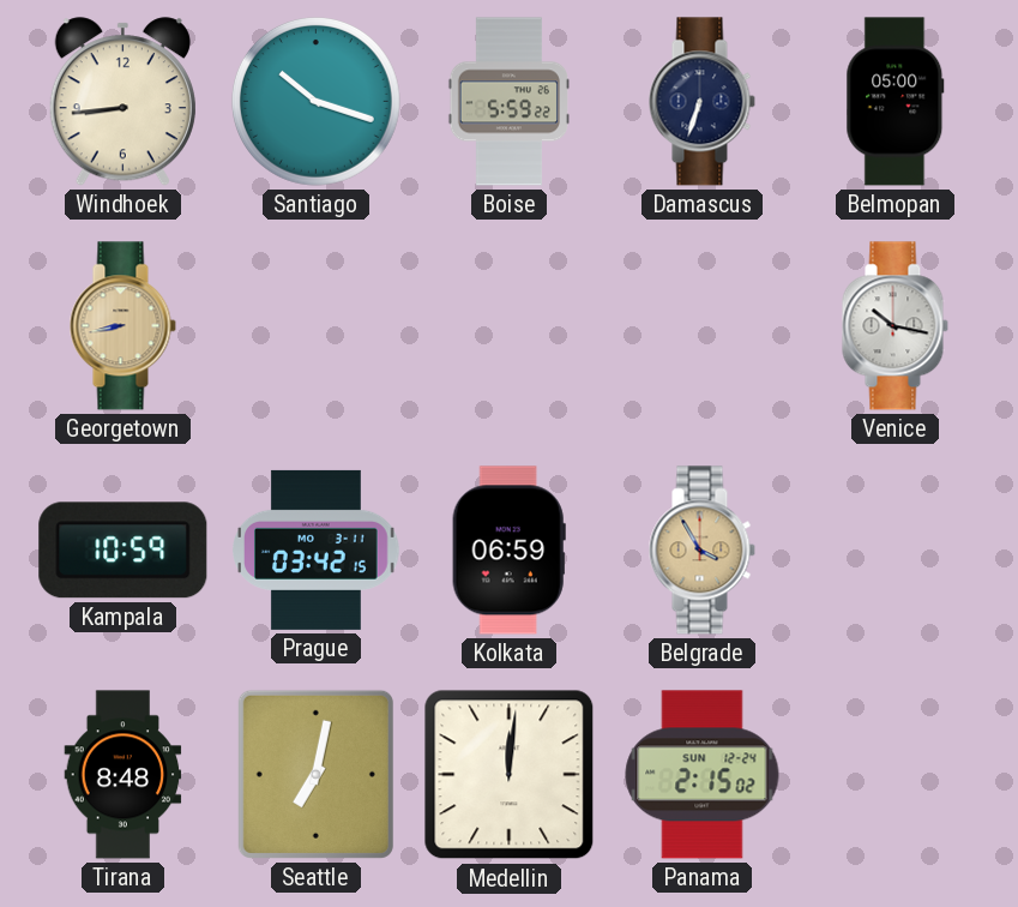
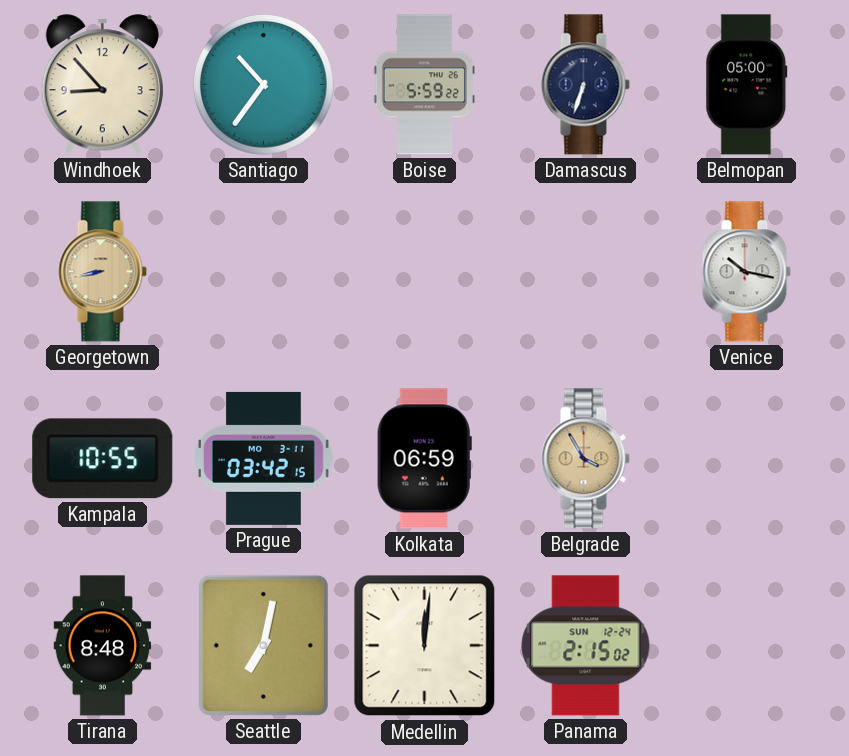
Windhoek: 8:44 -> 8:53
Santiago: 10:18 -> 10:36
Kampala: 10:59 -> 10:55
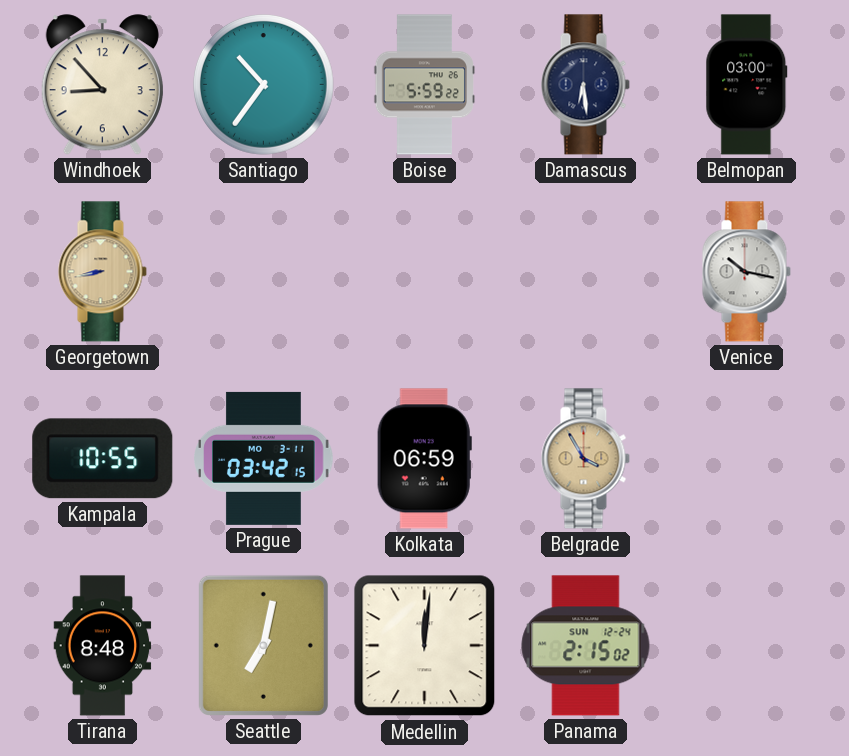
Damascus: 6:33 -> 6:29
Belmopan: 05:00 -> 03:00
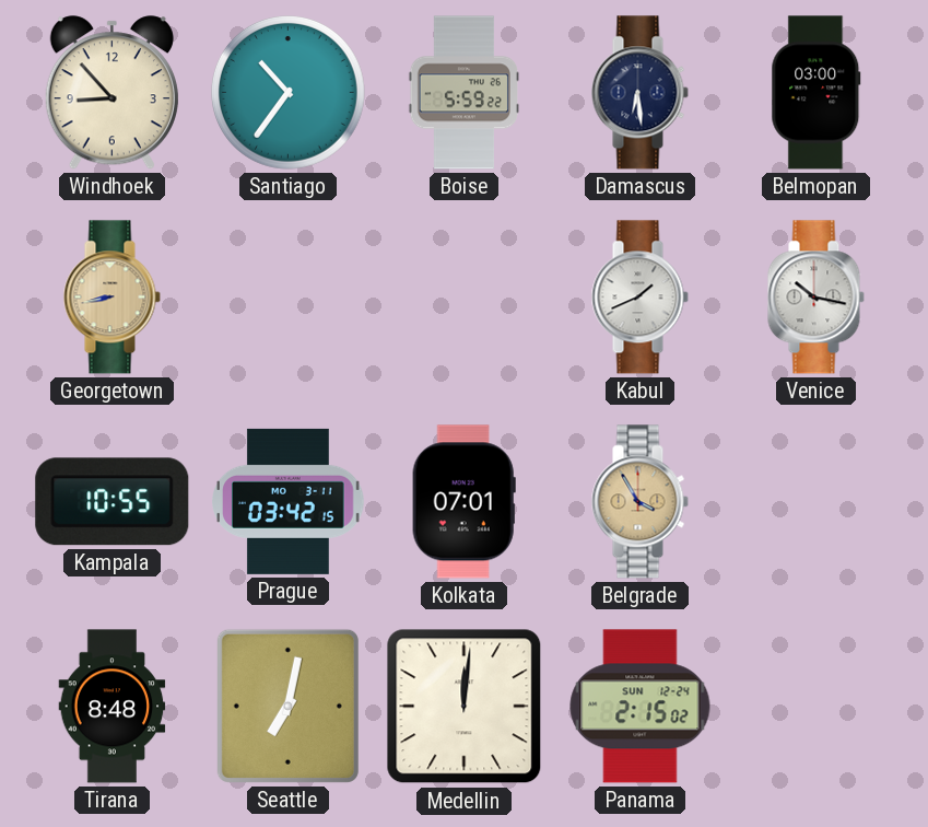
Kabul: none -> 1:41
Kolkata: 06:59 -> 07:01
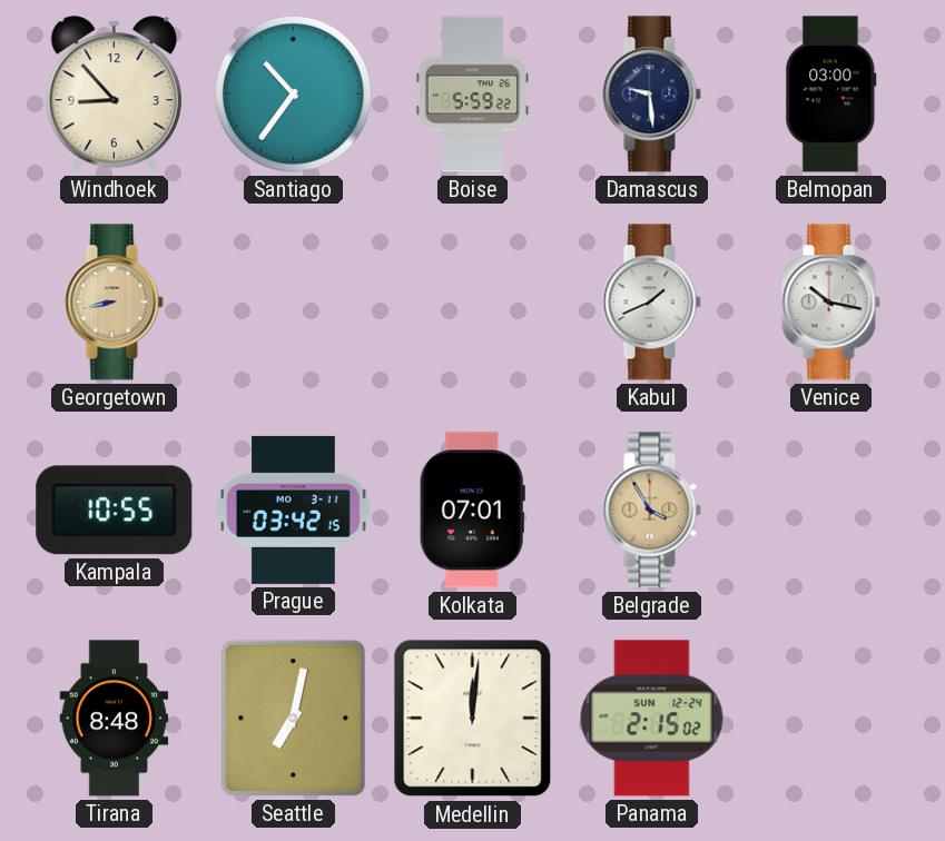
Damascus: 6:29 -> 9:29
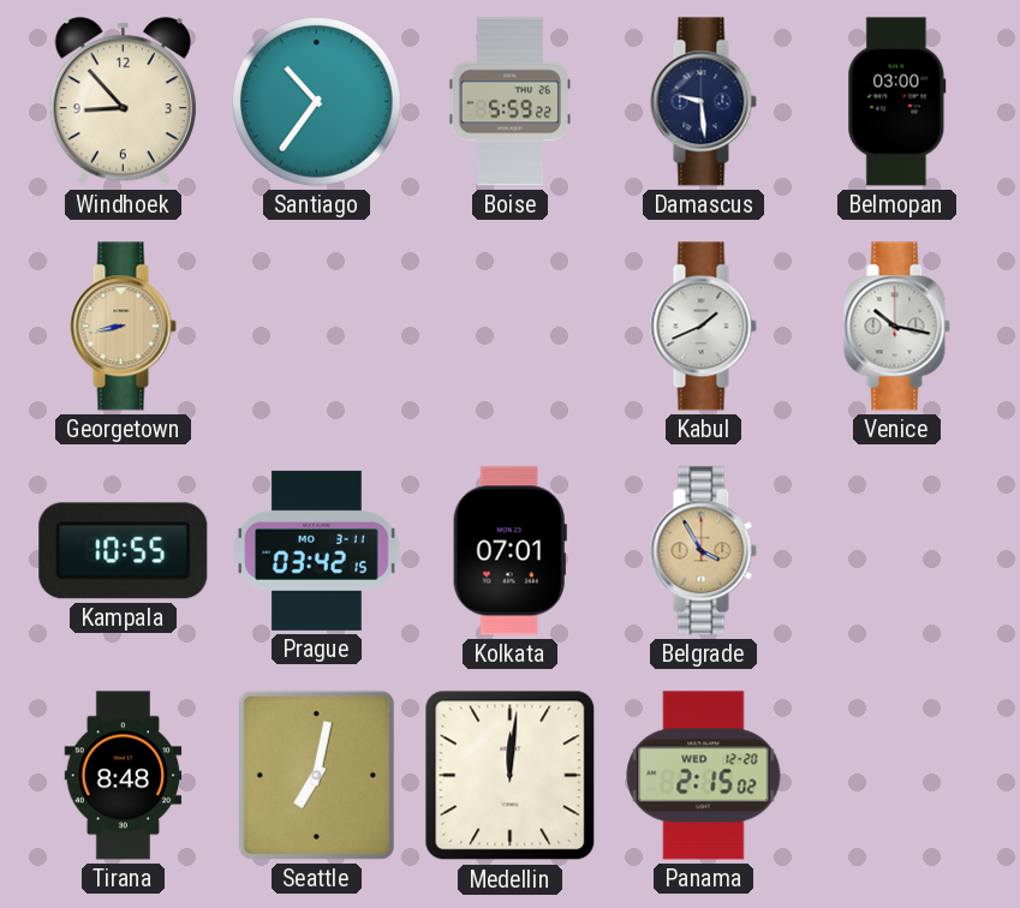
Panama date: SUN 12-24 -> WED 12-20
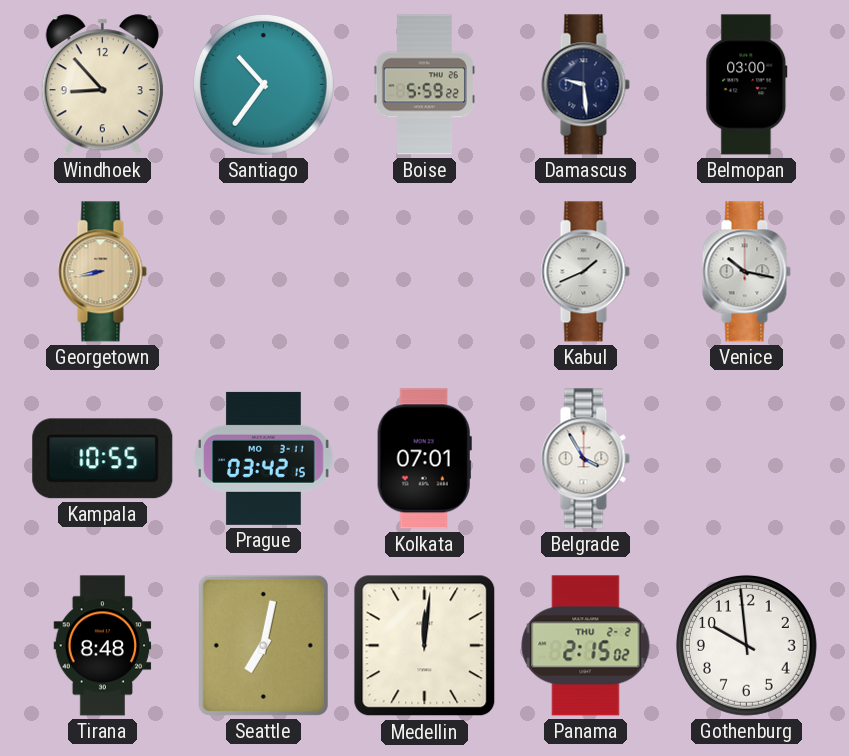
Belgrade dial: champagne -> white
Panama date: WED 12-20 -> THU 2-2
Gothenburg: none -> 9:59
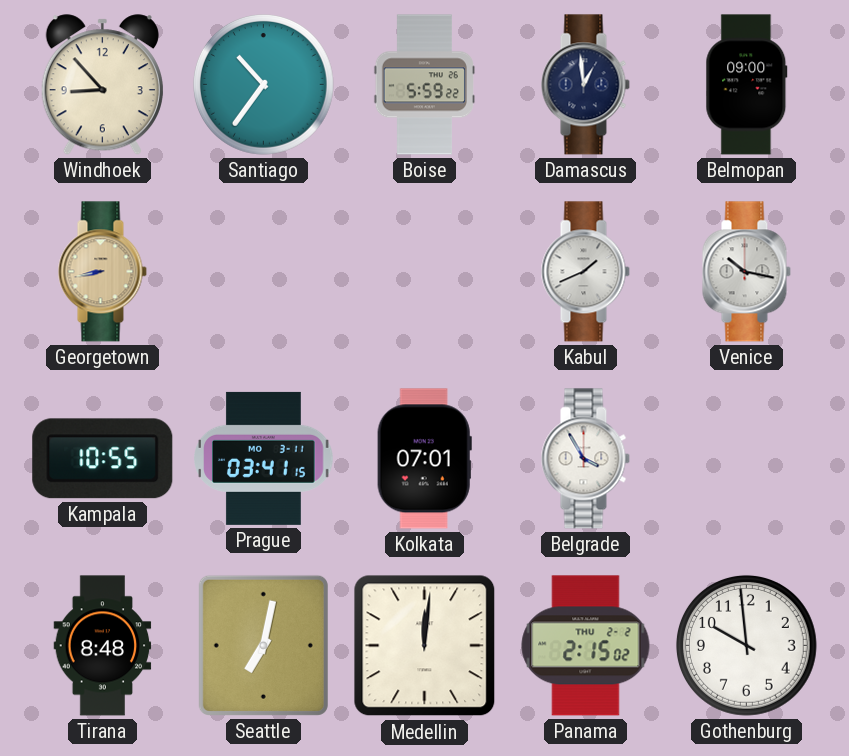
Damascus: 9:29 -> 12:59
Belmopan: 03:00 -> 09:00
Prague: 03:42 -> 03:41
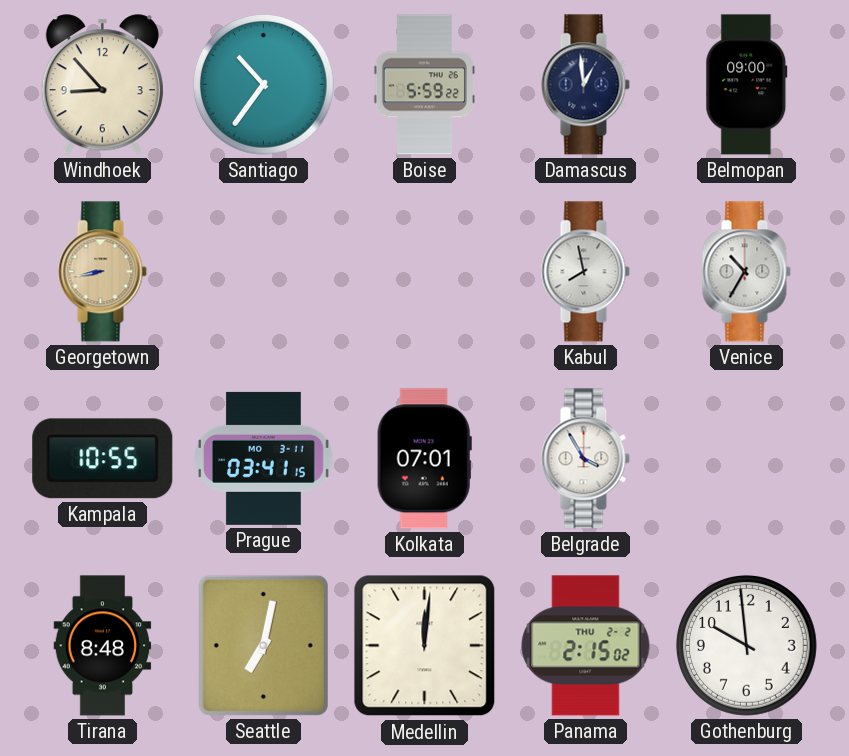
Kabul: 1:41 -> 7:58
Venice: 10:17 -> 10:35
